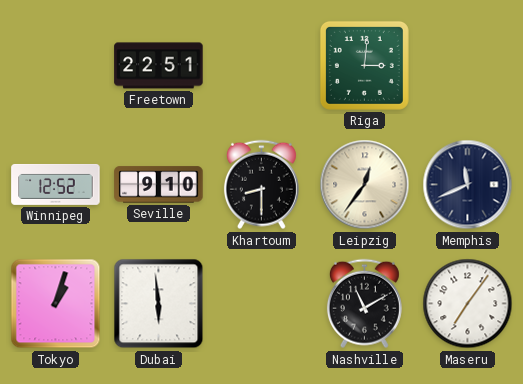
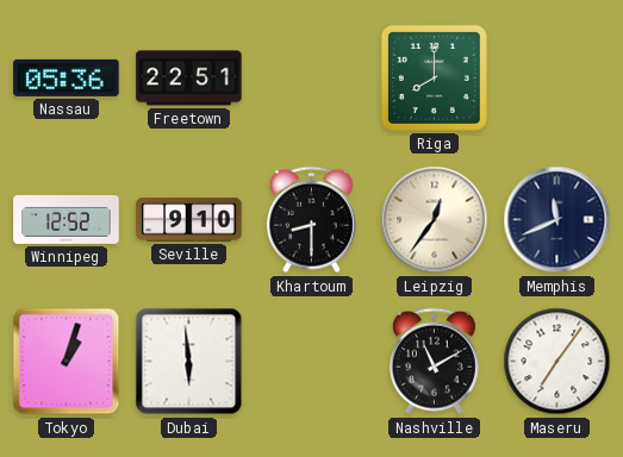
Nassau: none -> 05:36
Riga: 3:01 -> 8:00
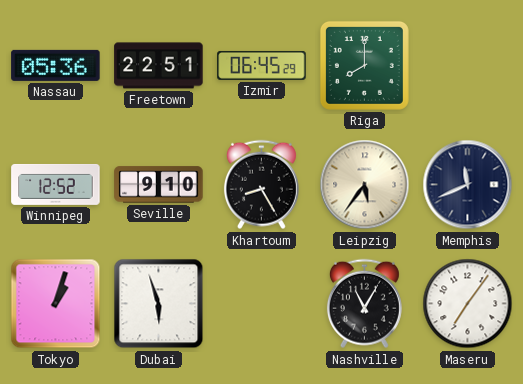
Izmir: none -> 06:45
Khartoum: 8:30 -> 8:25
Leipzig: 12:36 -> 5:36
Dubai: 5:59 -> 5:57
Nashville: 11:10 -> 11:05
